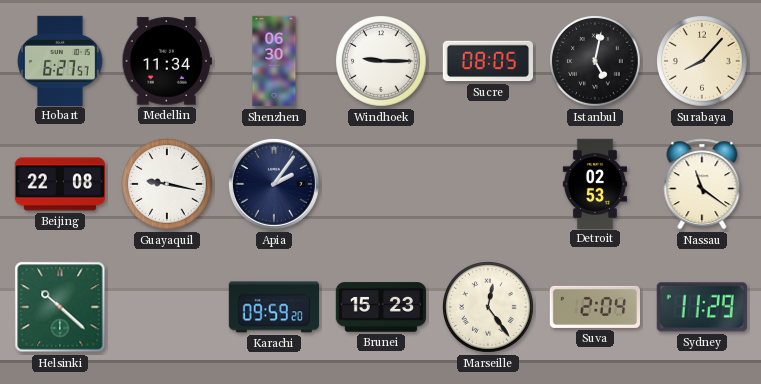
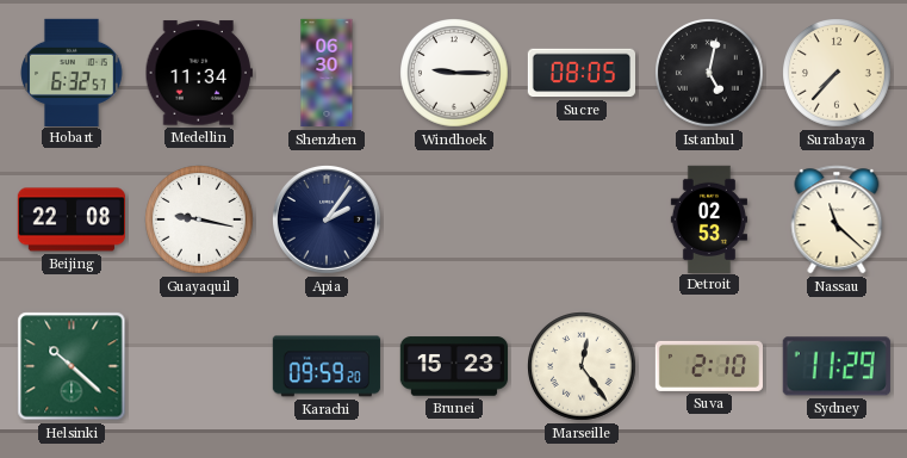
Hobart: 6:27 -> 6:32
Surabaya: 8:07 -> 7:37
Nassau: 11:21 -> 11:22
Suva: 2:04 -> 2:10
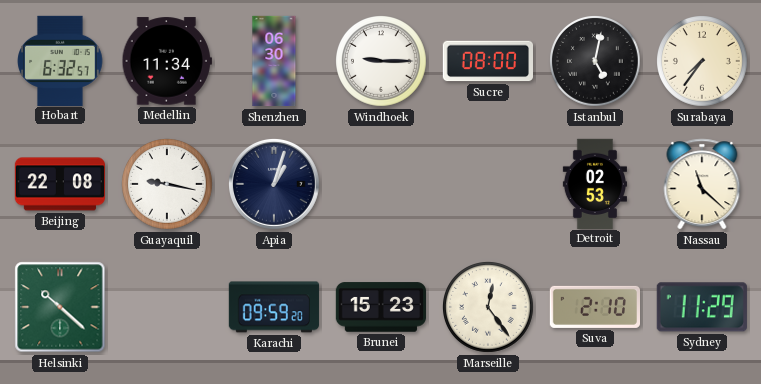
Sucre: 08:05 -> 08:00
Surabaya: 7:37 -> 7:36
Apia: 2:06 -> 1:03
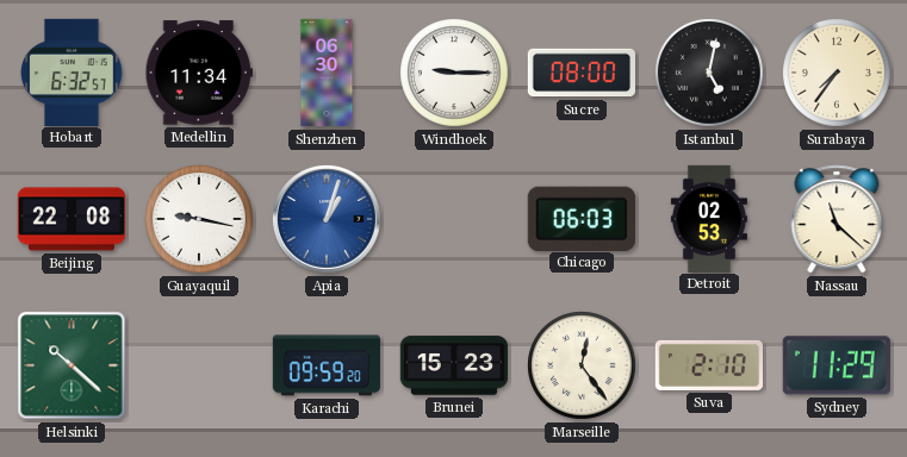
Apia dial: navy -> blue
Chicago: none -> 06:03
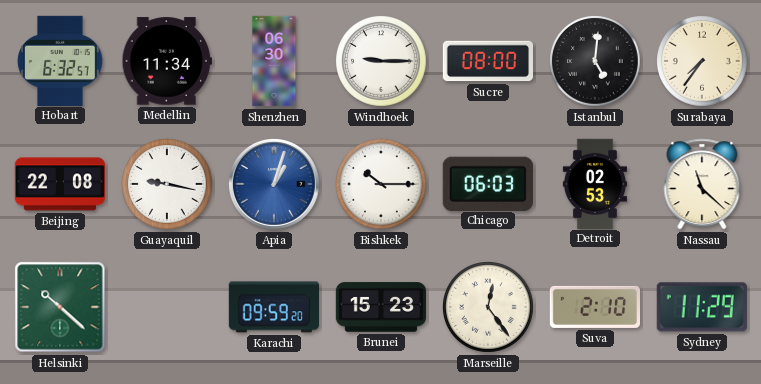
Istanbul: 5:02 -> 5:01
Bishkek: none -> 10:15
